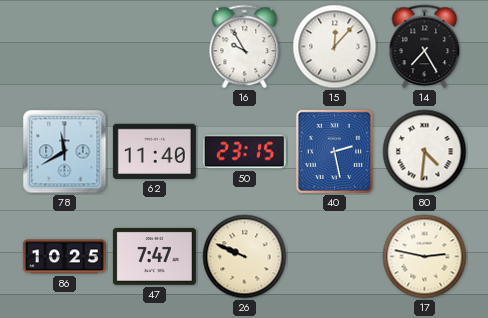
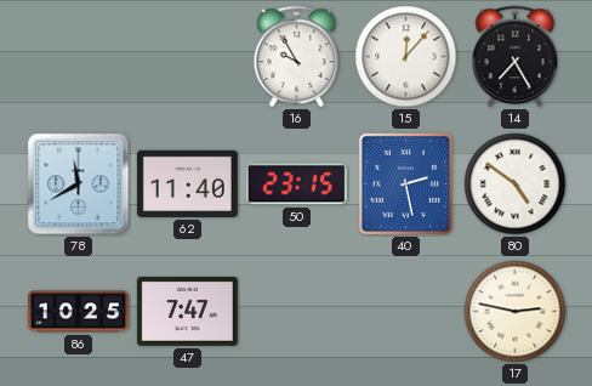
80: 4:31 -> 4:51
26: 9:49 -> none
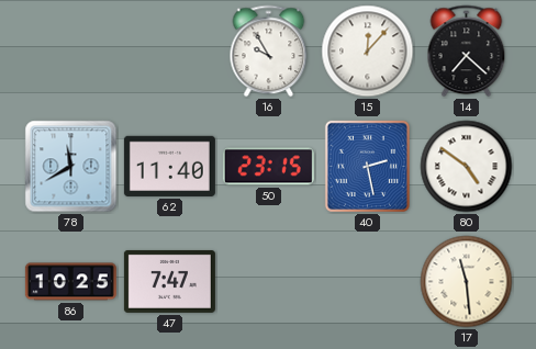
14: 7:25 -> 7:22
17: 2:47 -> 11:29
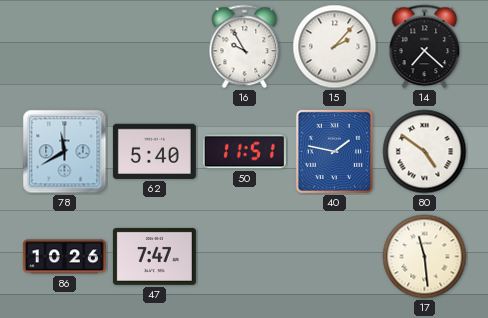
15: 12:07 -> 2:07
62: 11:40 -> 5:40
50: 23:15 -> 11:51
40: 2:28 -> 1:47
86: 10:25 -> 10:26
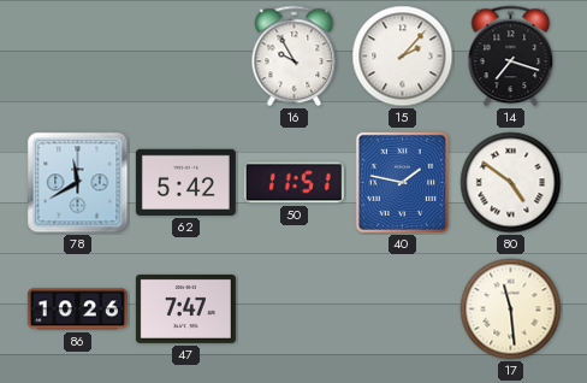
14: 7:22 -> 7:18
62: 5:40 -> 5:42
